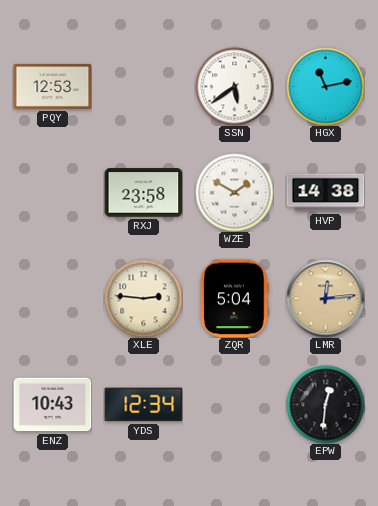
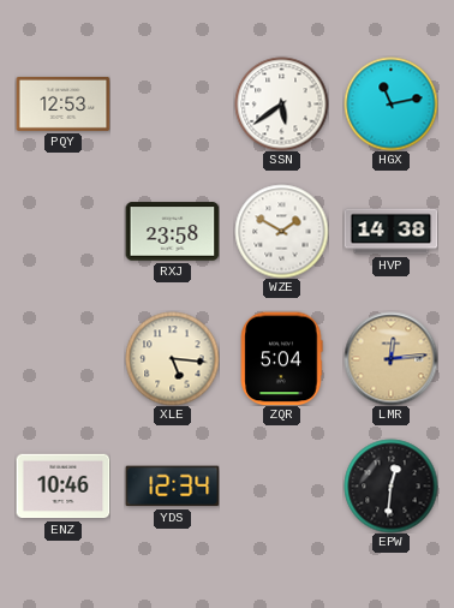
XLE: 2:46 -> 5:16
ENZ: 10:43 -> 10:46
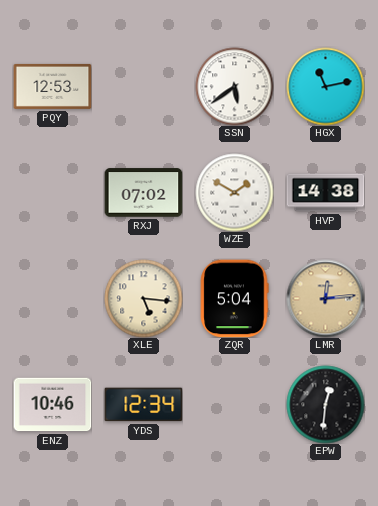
RXJ: 23:58 -> 07:02
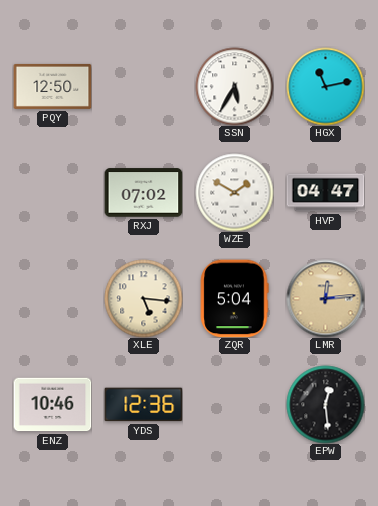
PQY: 12:53 -> 12:50
SSN: 5:39 -> 5:35
HVP: 14:38 -> 04:47
YDS: 12:34 -> 12:36
EPW: 12:31 -> 12:29
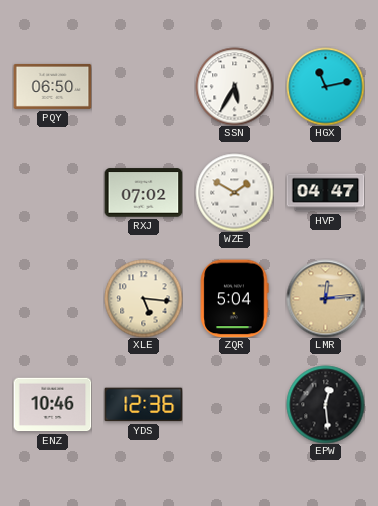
PQY: 12:50 -> 06:50
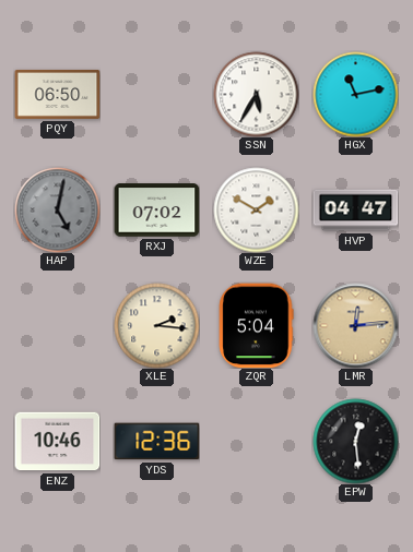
HAP: none -> 5:02
XLE: 5:16 -> 2:16
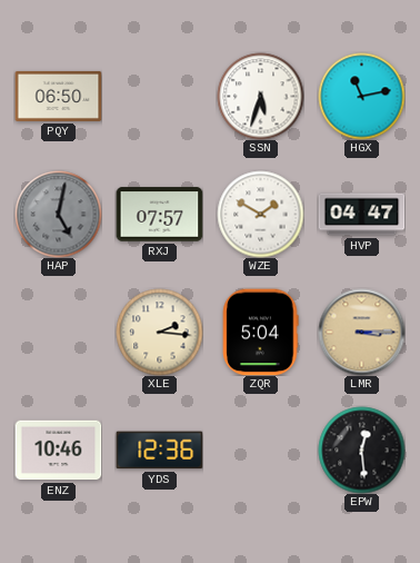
SSN: 5:35 -> 5:33
RXJ: 07:02 -> 07:57
LMR: 12:14 -> 3:15
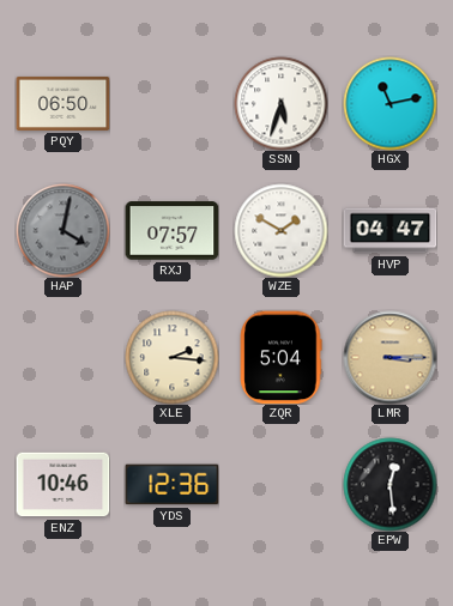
HAP: 5:02 -> 4:02
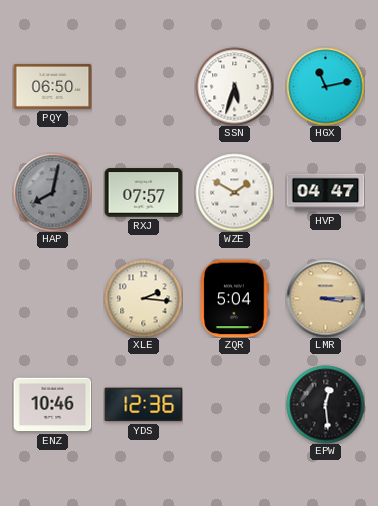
HAP: 4:02 -> 8:02
